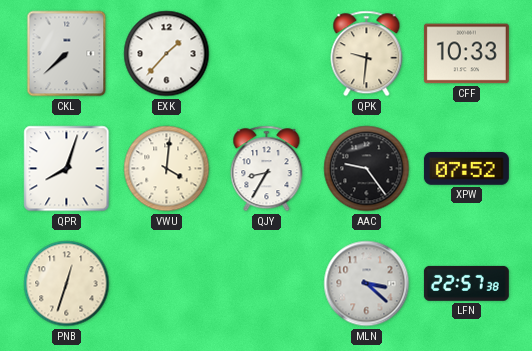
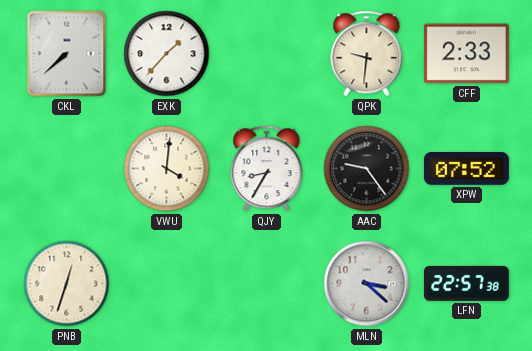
CFF: 10:33 -> 2:33
QPR: 8:03 -> none
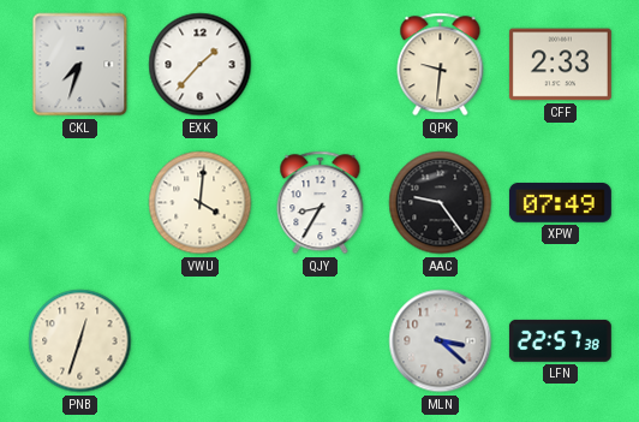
CKL: 7:38 -> 7:33
XPW: 07:52 -> 07:49
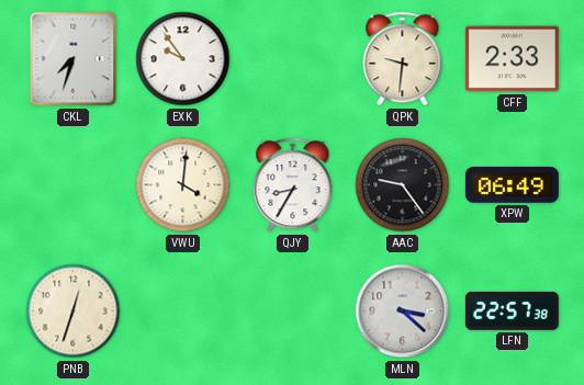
EXK: 1:37 -> 9:54
XPW: 07:49 -> 06:49
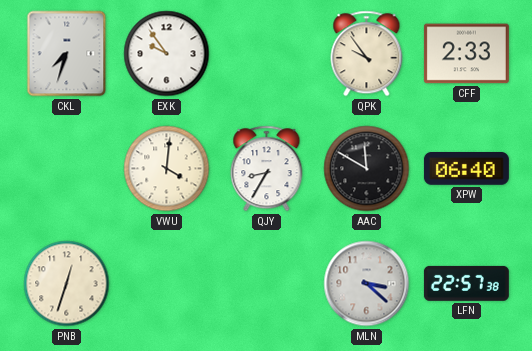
QPK: 9:31 -> 9:54
AAC: 9:24 -> 11:50
XPW: 06:49 -> 06:40
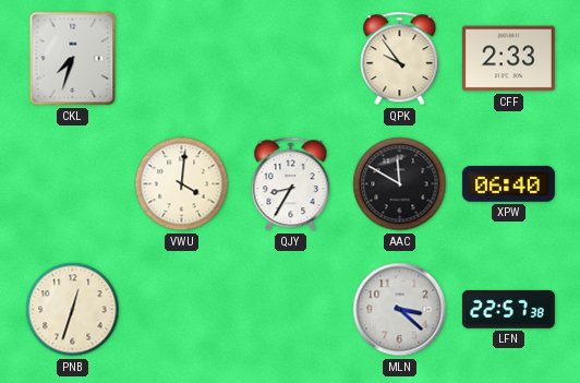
EXK: 9:54 -> none
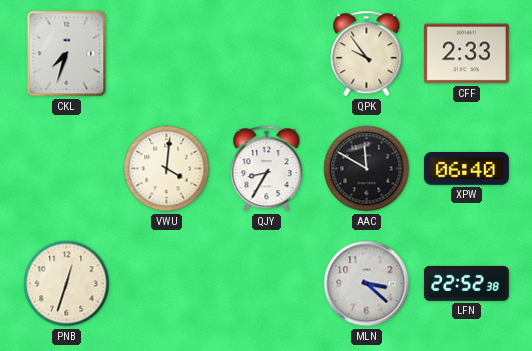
LFN: 22:57 -> 22:52
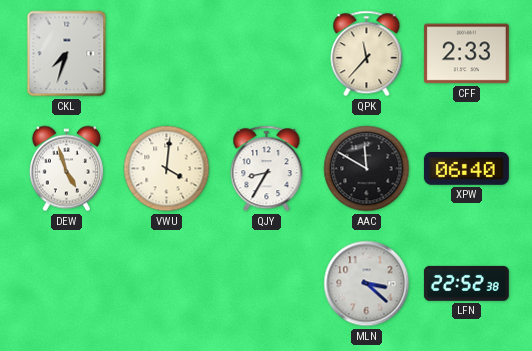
QPK: 9:54 -> 11:37
DEW: none -> 4:57
PNB: 12:33 -> none
